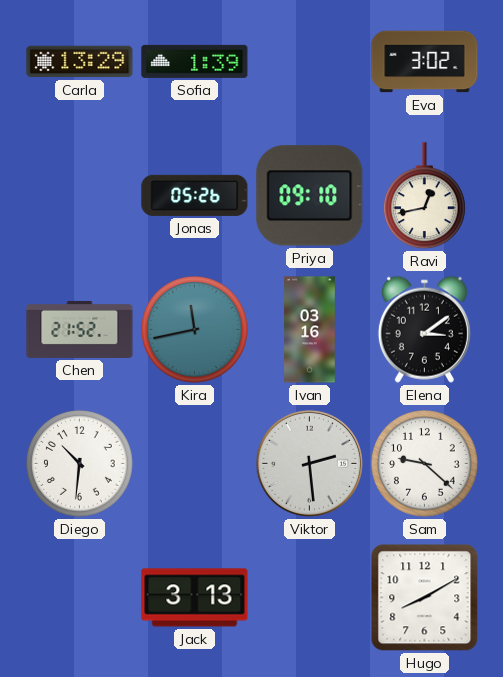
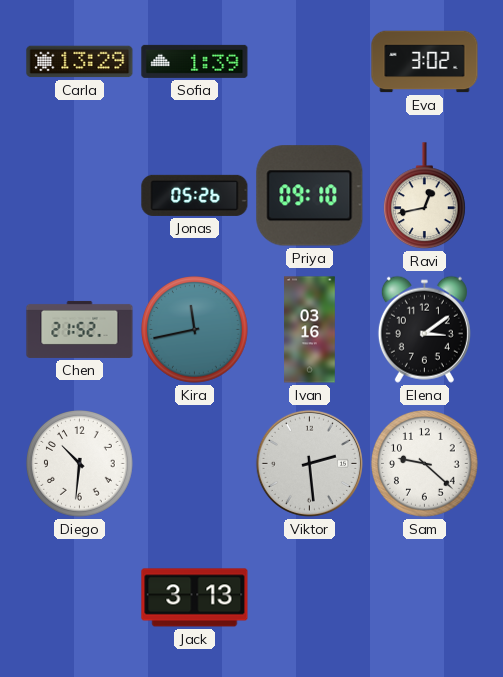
Hugo: 8:10 -> none
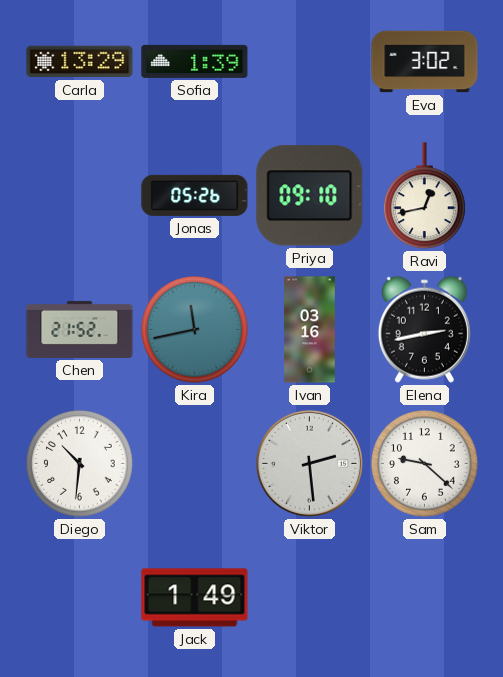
Elena: 3:09 -> 2:43
Jack: 3:13 -> 1:49
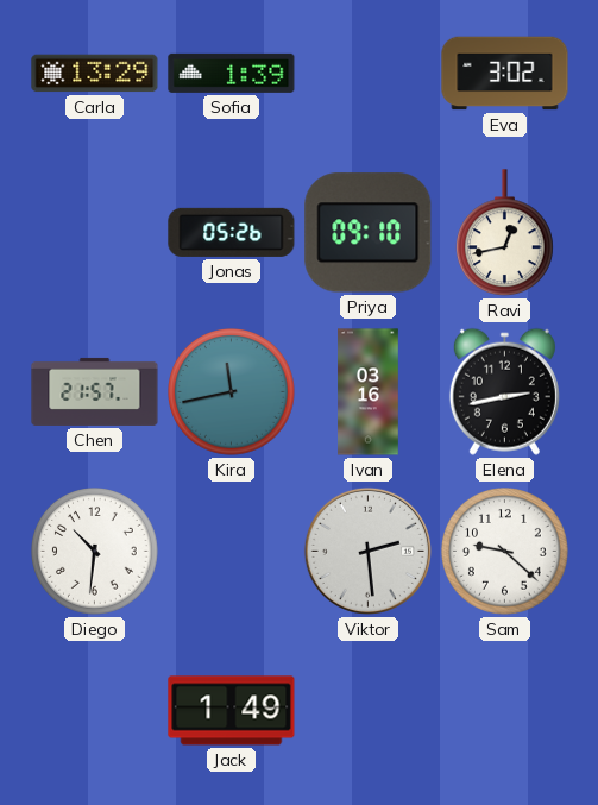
Chen: 21:52 -> 21:57
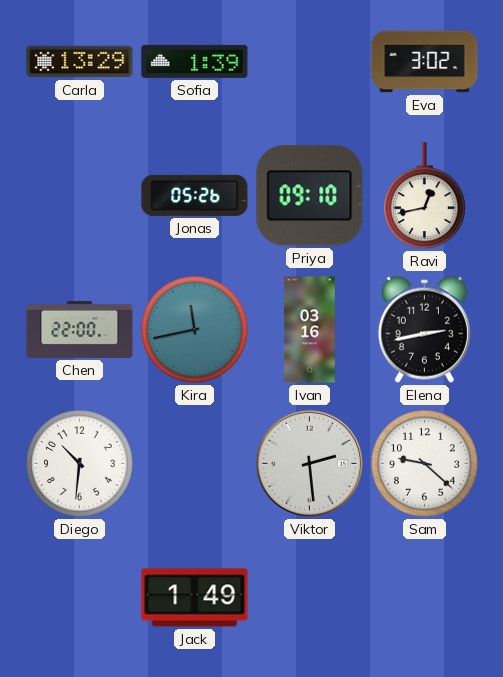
Chen: 21:57 -> 22:00
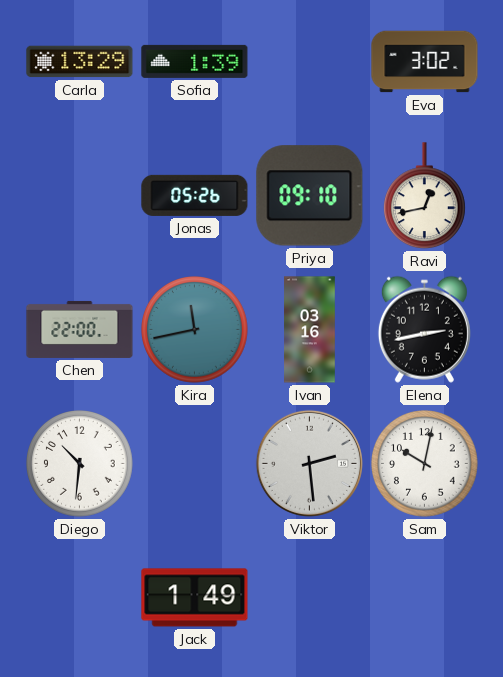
Sam: 9:22 -> 10:02
